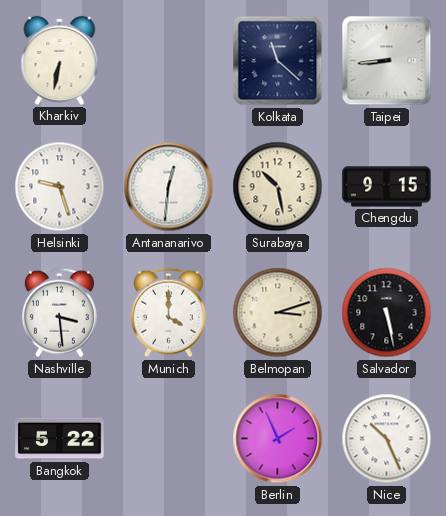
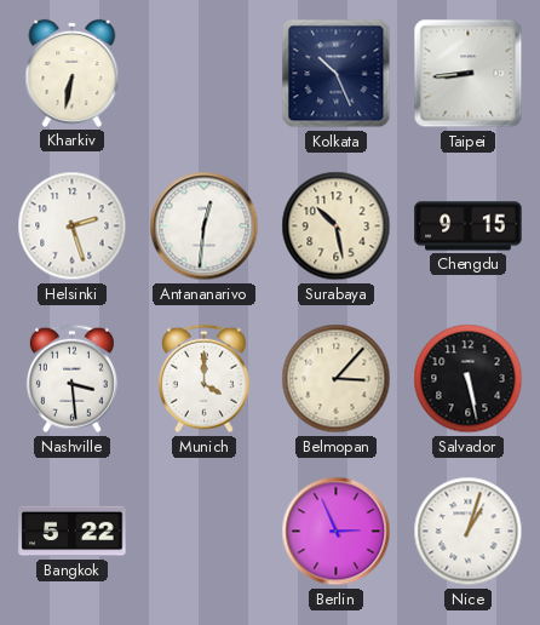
Kolkata: 11:22 -> 10:26
Helsinki: 9:27 -> 2:27
Belmopan: 3:12 -> 3:07
Berlin: 1:56 -> 2:56
Nice: 10:26 -> 1:03
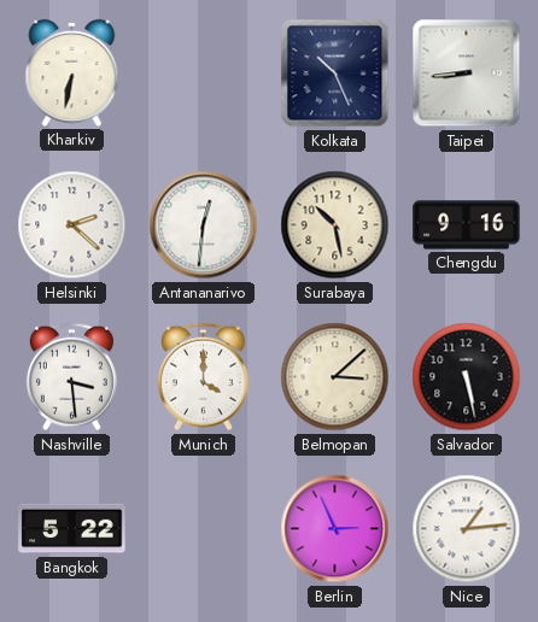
Helsinki: 2:27 -> 2:22
Chengdu: 9:15 -> 9:16
Belmopan: 3:07 -> 3:08
Nice: 1:03 -> 1:14
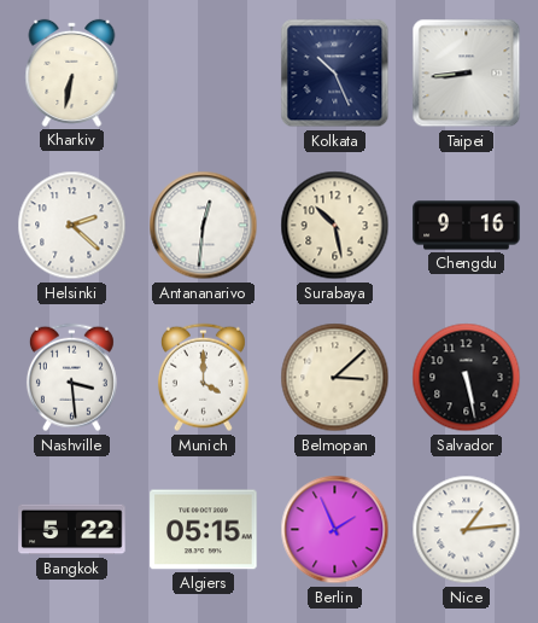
Algiers: none -> 05:15
Berlin: 2:56 -> 1:56
